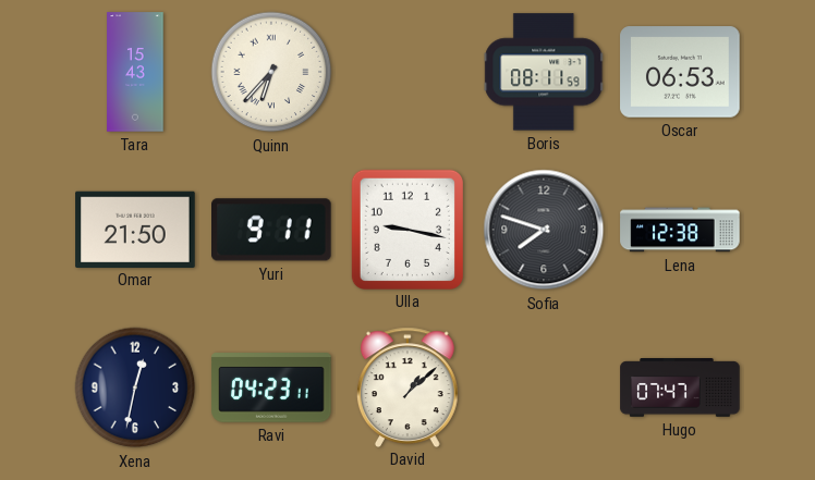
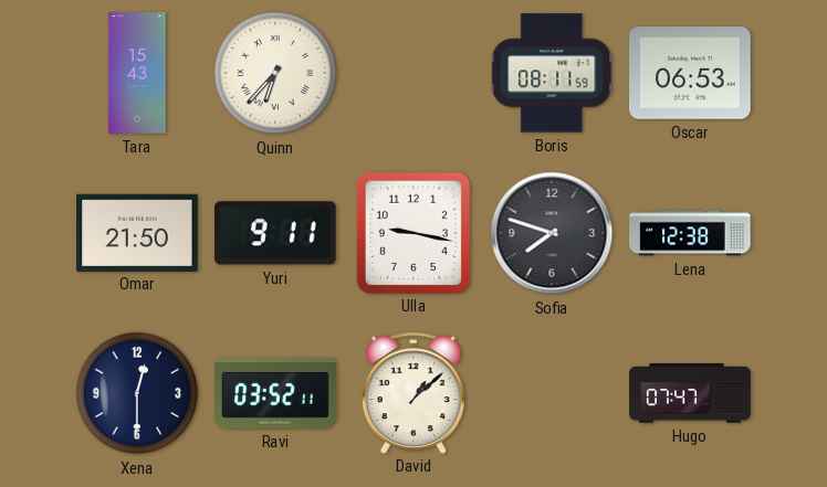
Xena: 12:32 -> 12:30
Ravi: 04:23 -> 03:52
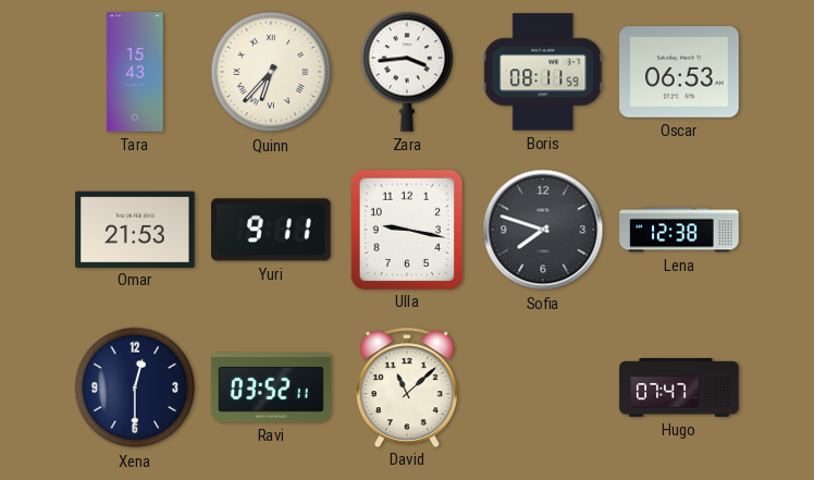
Zara: none -> 3:44
Omar: 21:50 -> 21:53
David: 1:08 -> 11:08
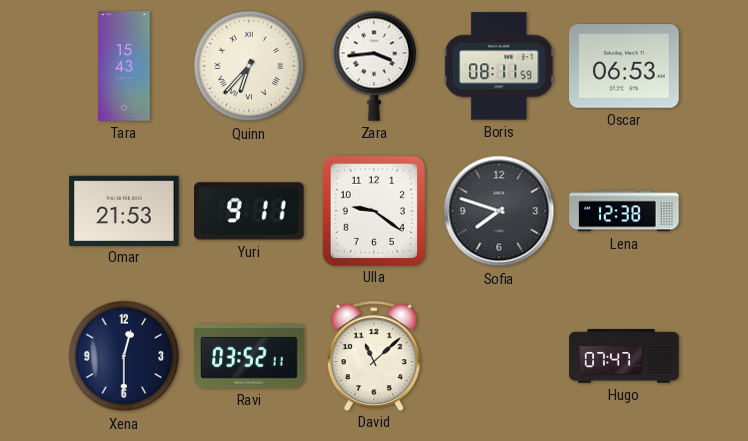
Ulla: 9:17 -> 9:21
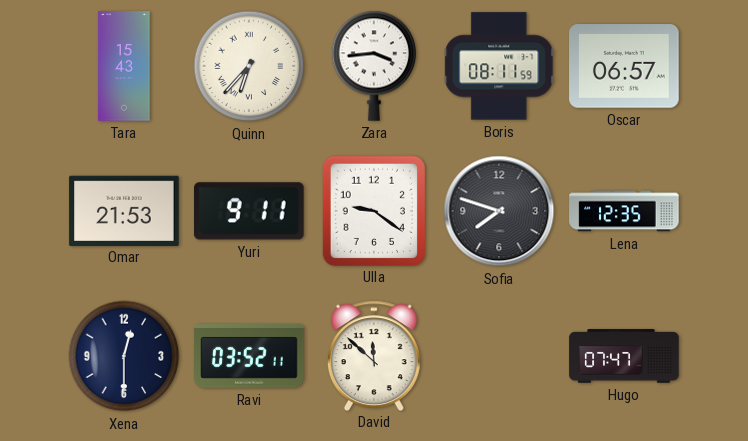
Oscar: 06:53 -> 06:57
Lena: 12:38 -> 12:35
David: 11:08 -> 11:52
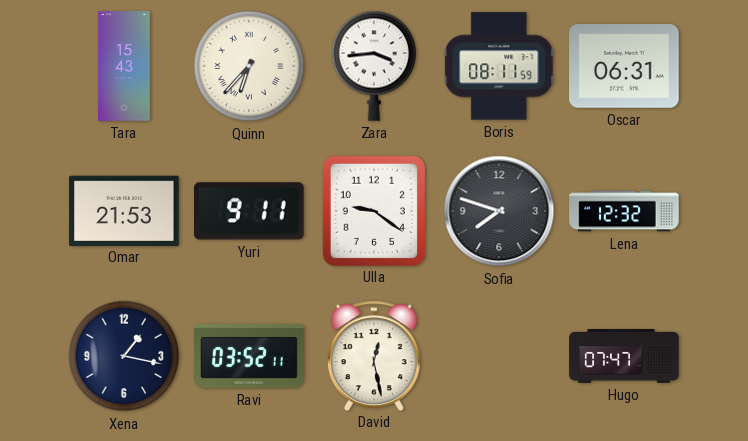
Oscar: 06:57 -> 06:31
Lena: 12:35 -> 12:32
Xena: 12:30 -> 1:17
David: 11:52 -> 12:28
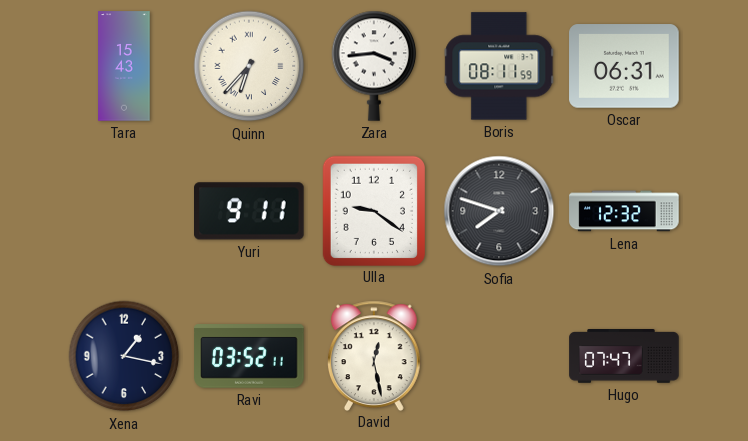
Omar: 21:53 -> none
